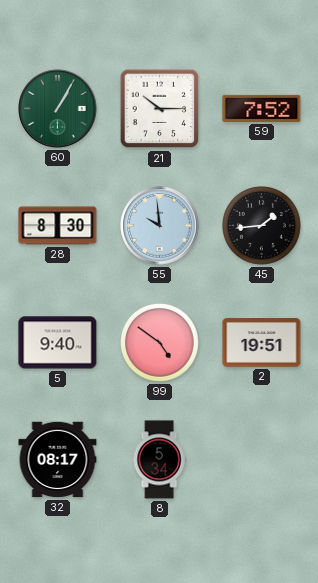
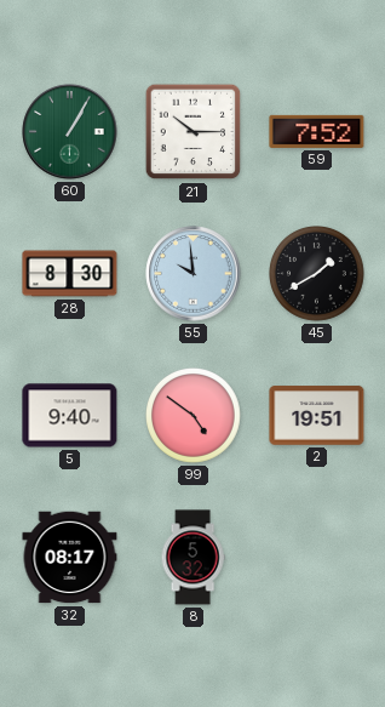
45: 1:44 -> 1:40
8: 5:34 -> 5:32
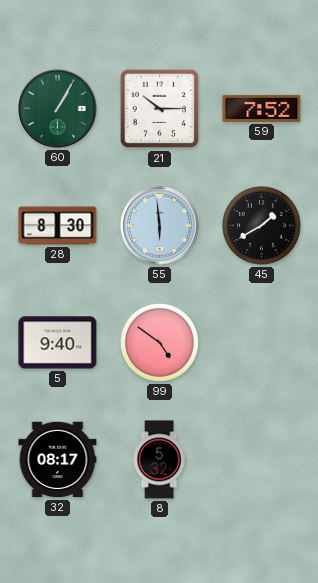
55: 9:59 -> 5:59
2: 19:51 -> none
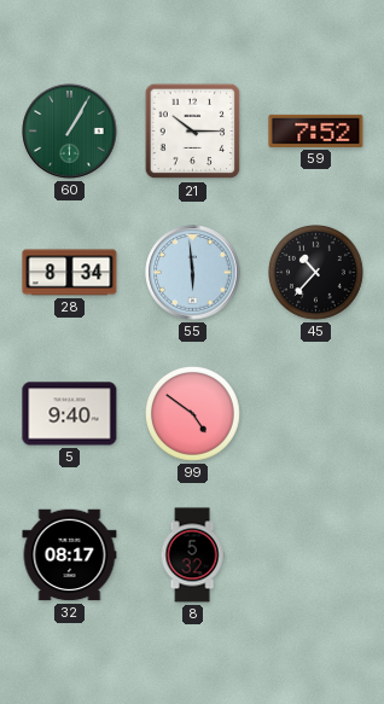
28: 8:30 -> 8:34
45: 1:40 -> 10:37
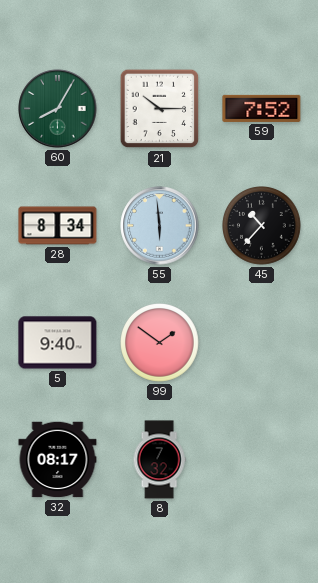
60: 1:05 -> 8:05
99: 4:51 -> 1:51
8: 5:32 -> 7:32
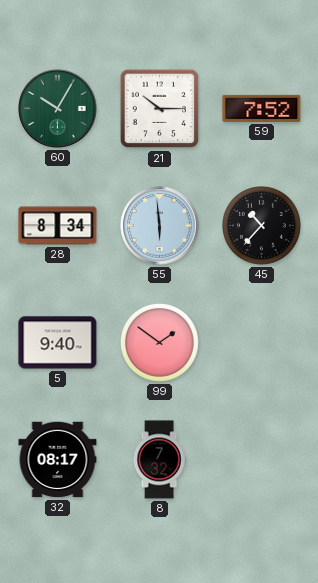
60: 8:05 -> 10:05
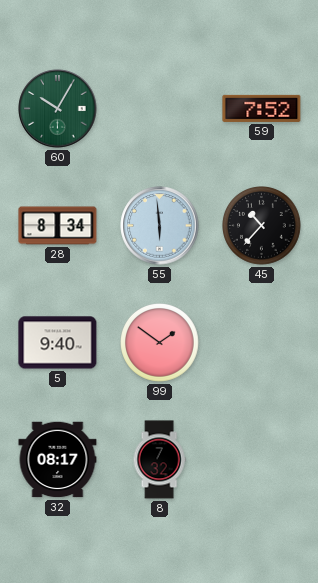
21: 10:15 -> none
